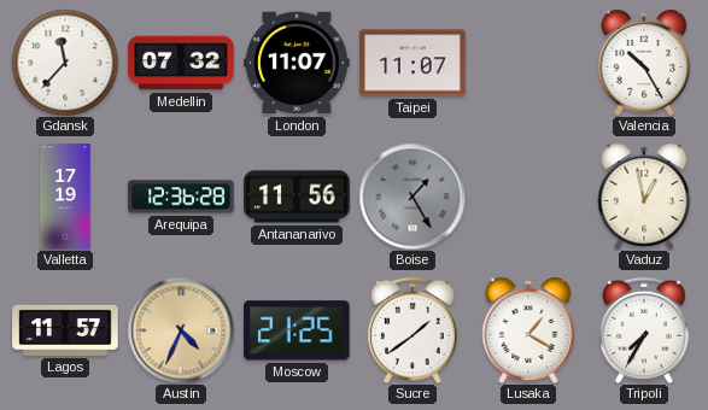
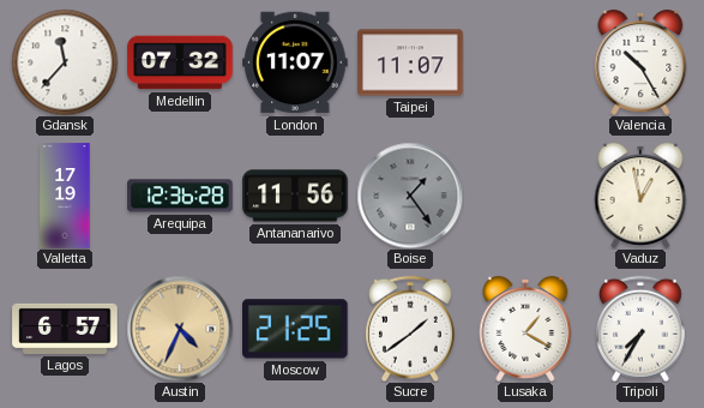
Boise: 1:25 -> 1:24
Lagos: 11:57 -> 6:57
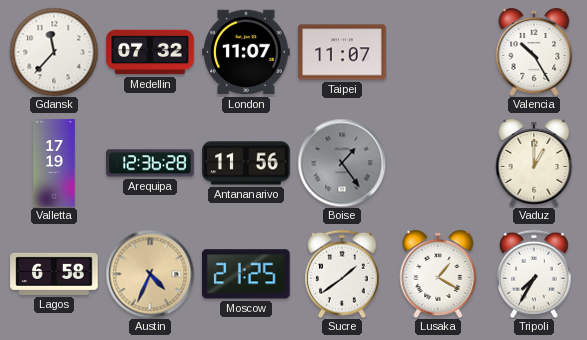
Vaduz: 12:58 -> 1:00
Lagos: 6:57 -> 6:58
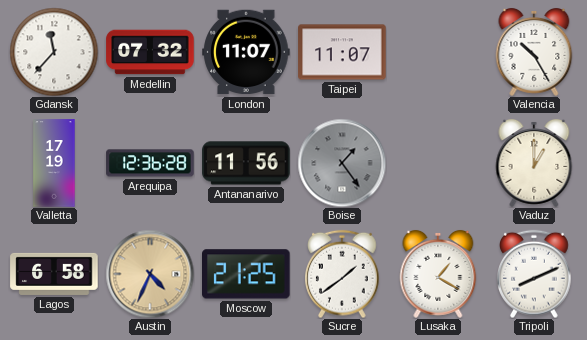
Tripoli: 7:35 -> 8:11
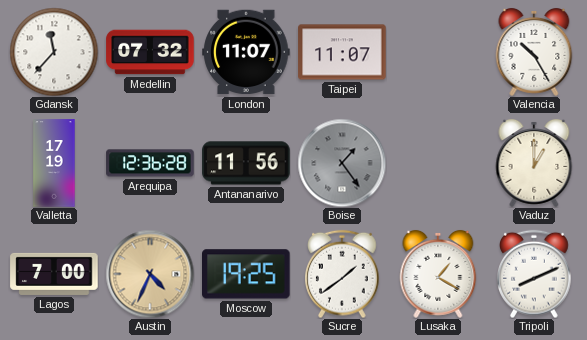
Lagos: 6:58 -> 7:00
Moscow: 21:25 -> 19:25
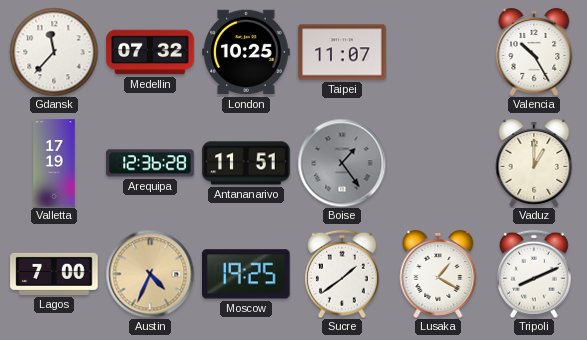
London: 11:07 -> 10:25
Antananarivo: 11:56 -> 11:51
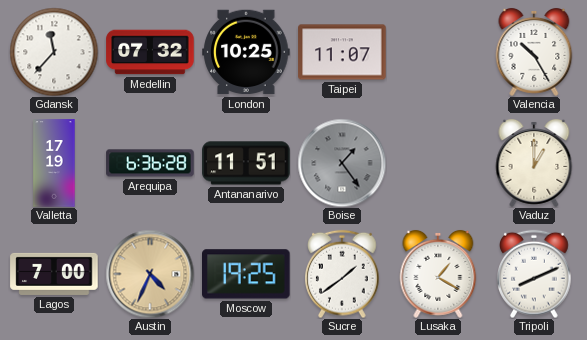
Arequipa: 12:36 -> 6:36
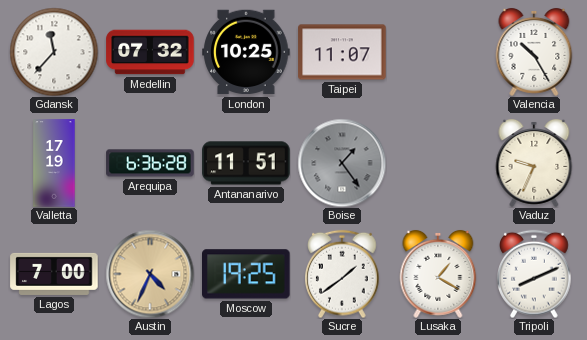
Vaduz: 1:00 -> 9:34
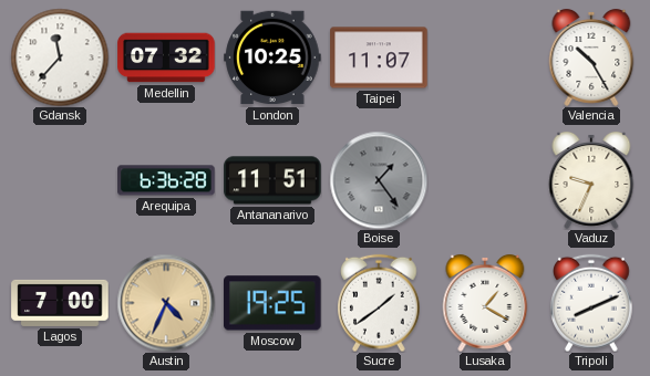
Valletta: 17:19 -> none
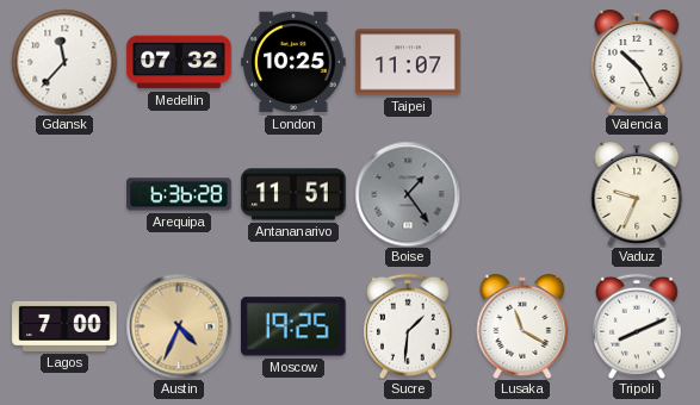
Sucre: 1:39 -> 1:31
Lusaka: 1:20 -> 11:20
